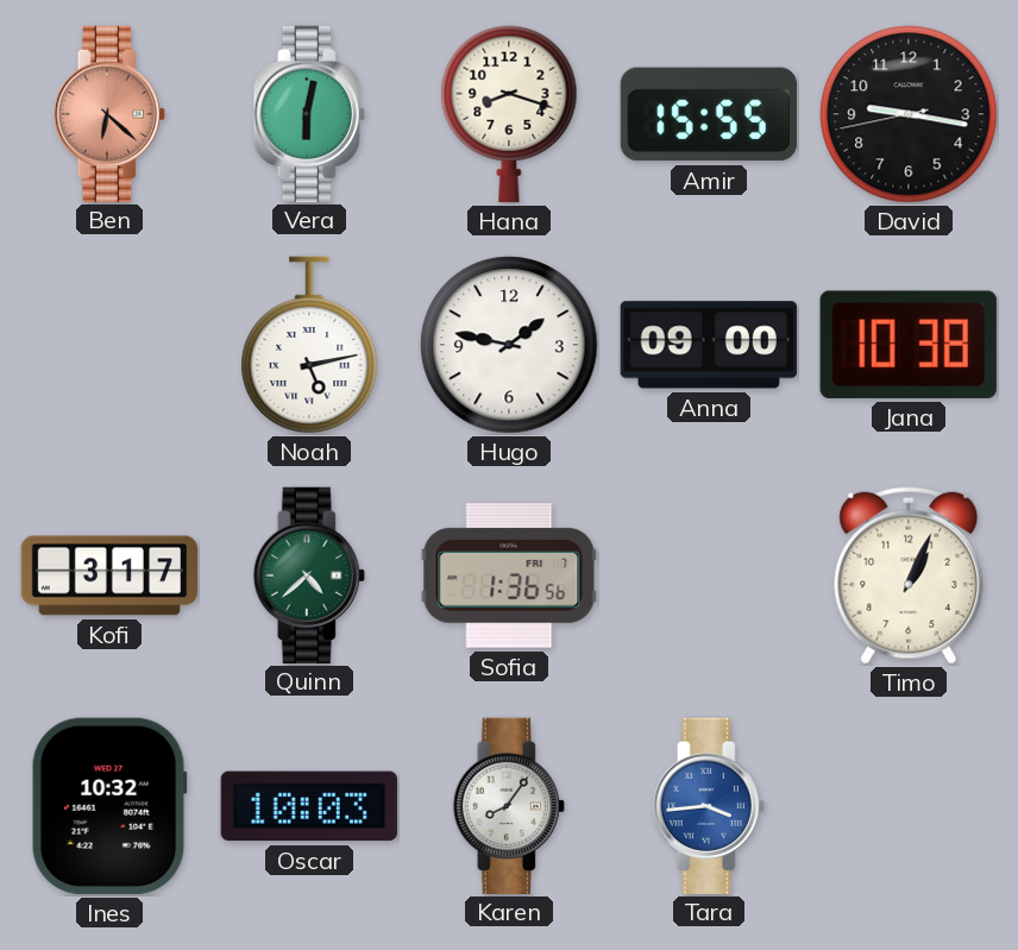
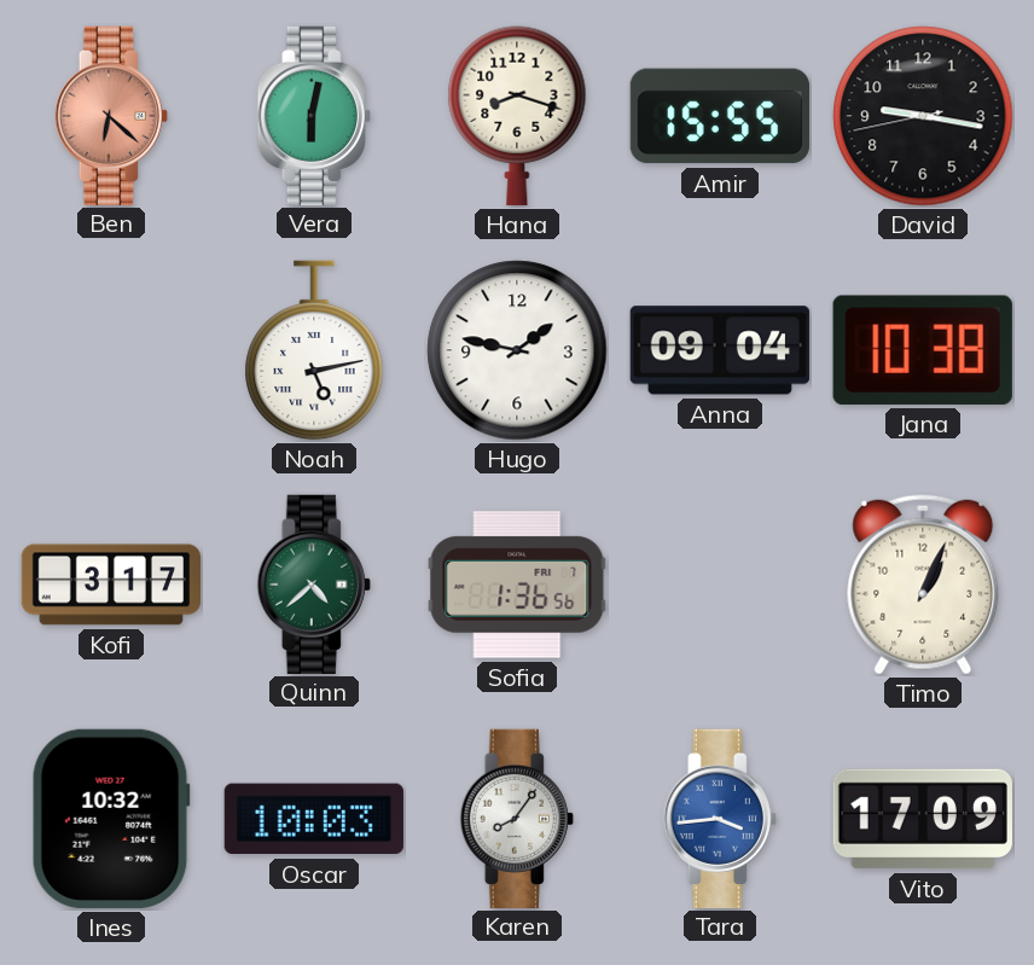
Anna: 09:00 -> 09:04
Vito: none -> 17:09
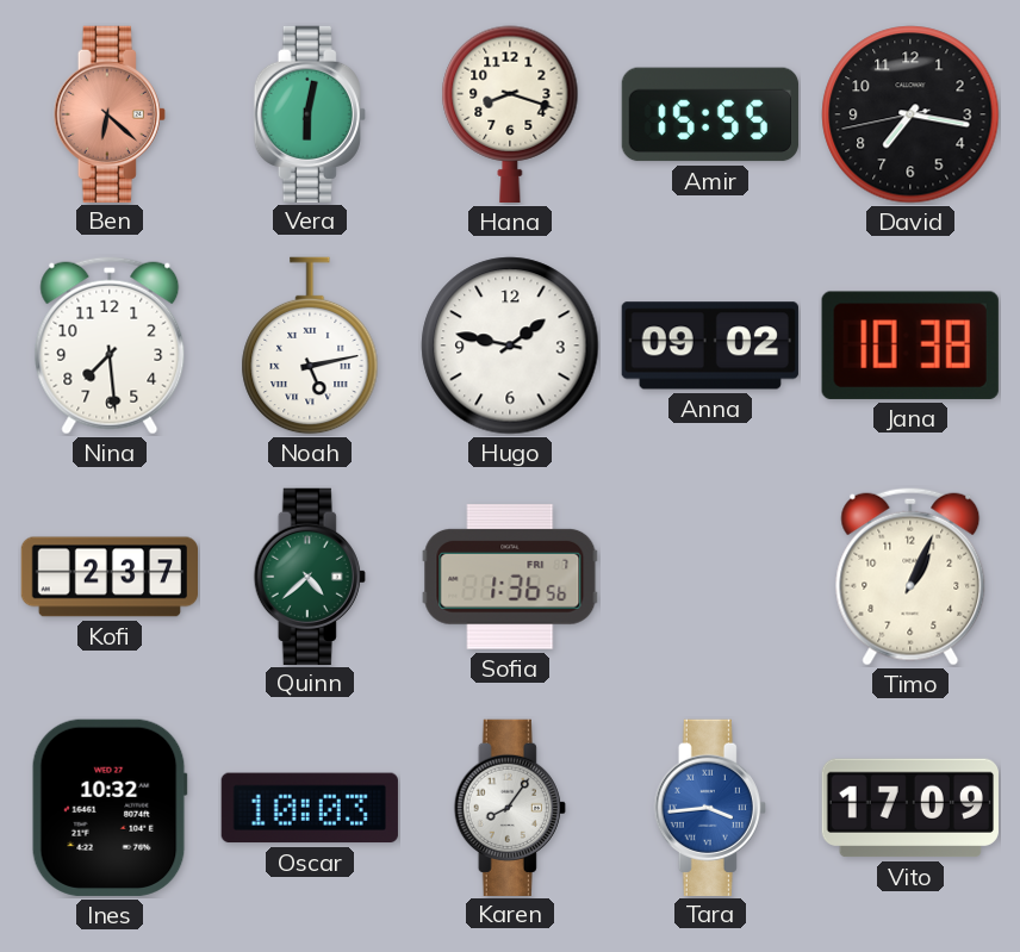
David: 9:16 -> 7:16
Nina: none -> 7:29
Anna: 09:04 -> 09:02
Kofi: 3:17 -> 2:37
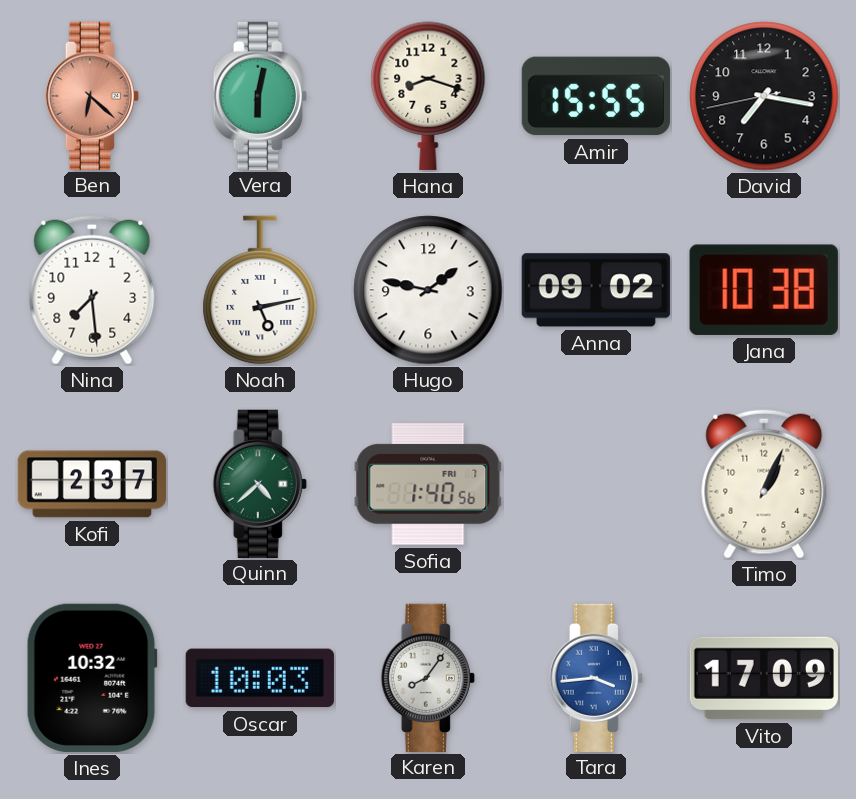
Sofia: 1:36 -> 1:40
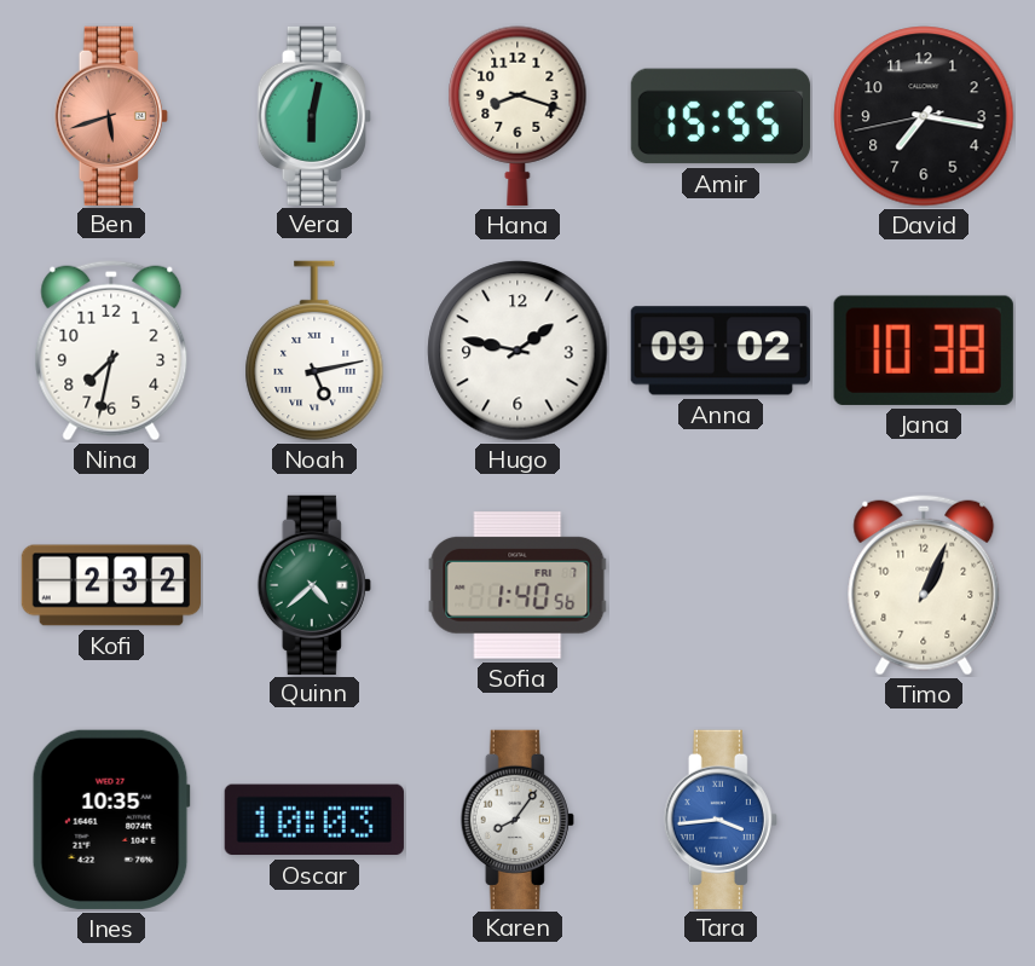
Ben: 6:22 -> 5:42
Nina: 7:29 -> 7:32
Kofi: 2:37 -> 2:32
Ines: 10:32 -> 10:35
Vito: 17:09 -> none
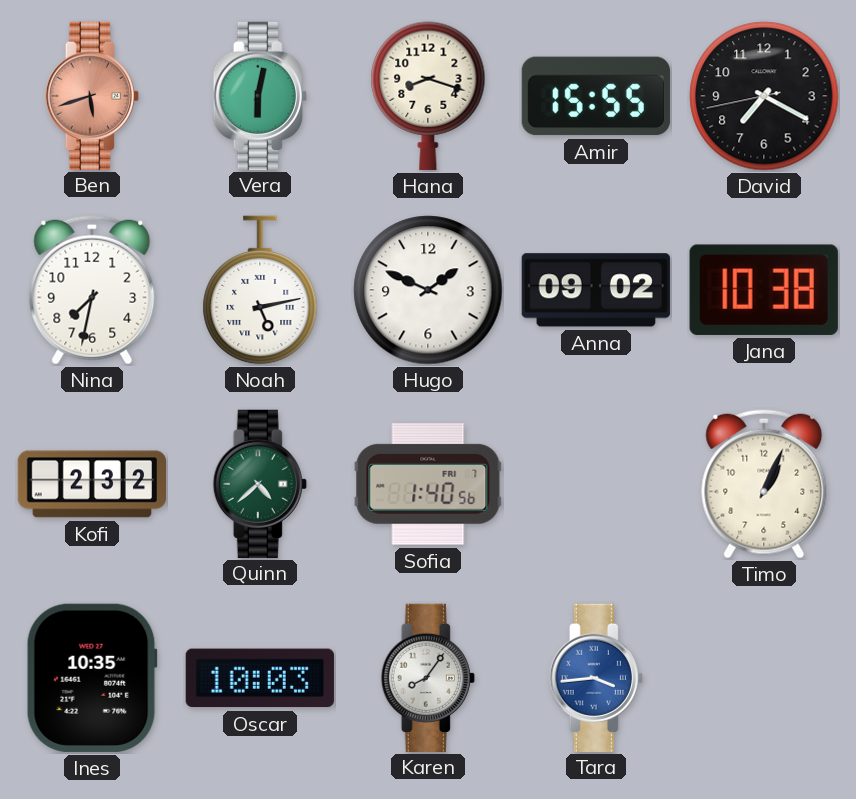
David: 7:16 -> 7:19
Hugo: 1:47 -> 1:49
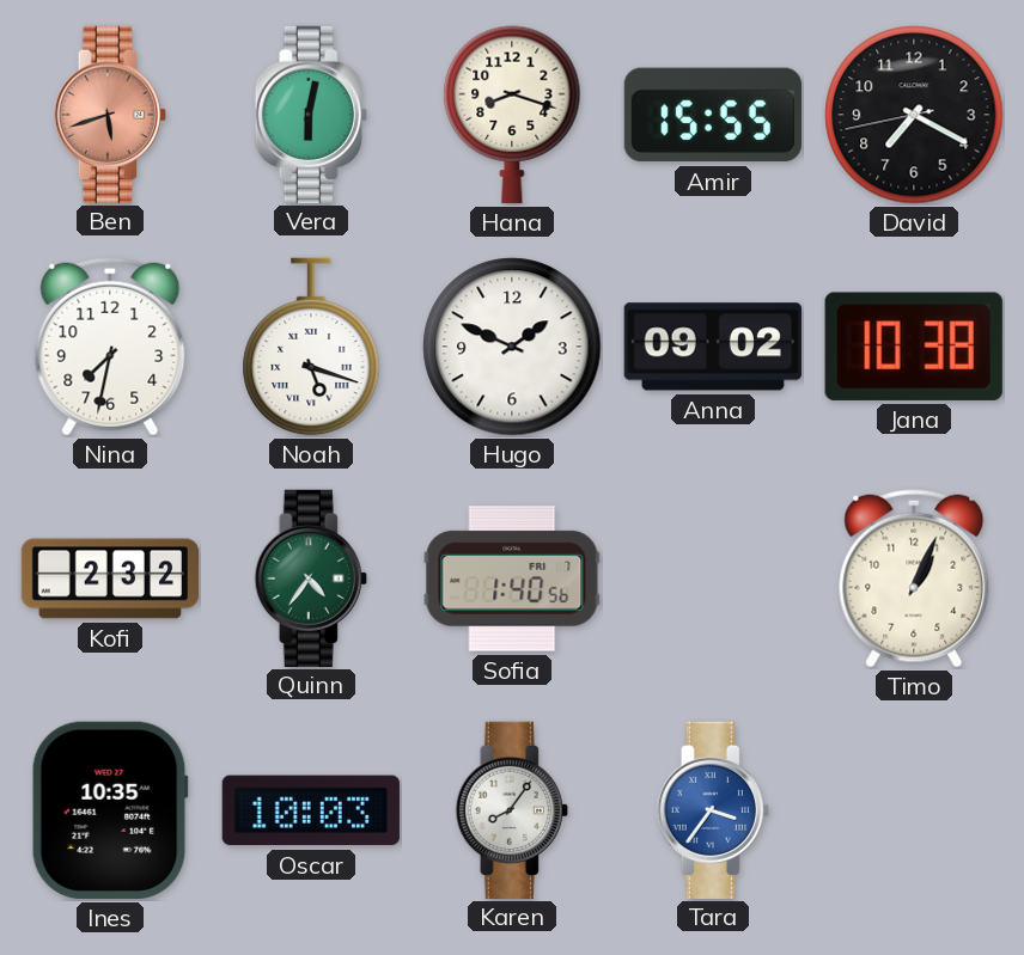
Noah: 5:13 -> 5:18
Quinn: 4:38 -> 4:36
Tara: 3:44 -> 3:36
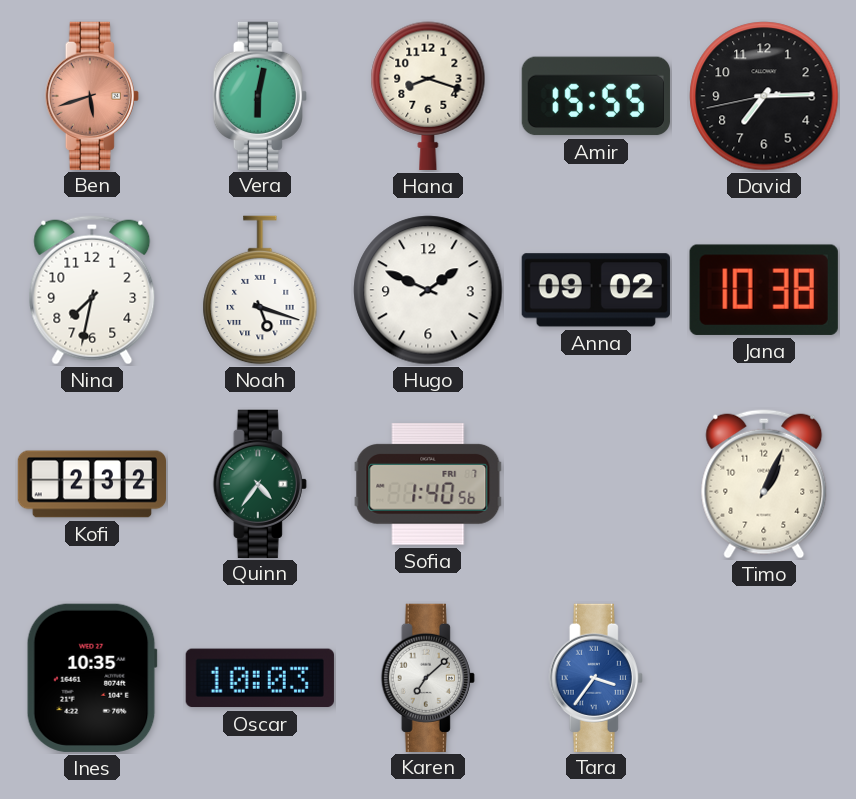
David: 7:19 -> 7:14
Karen: 8:06 -> 7:08
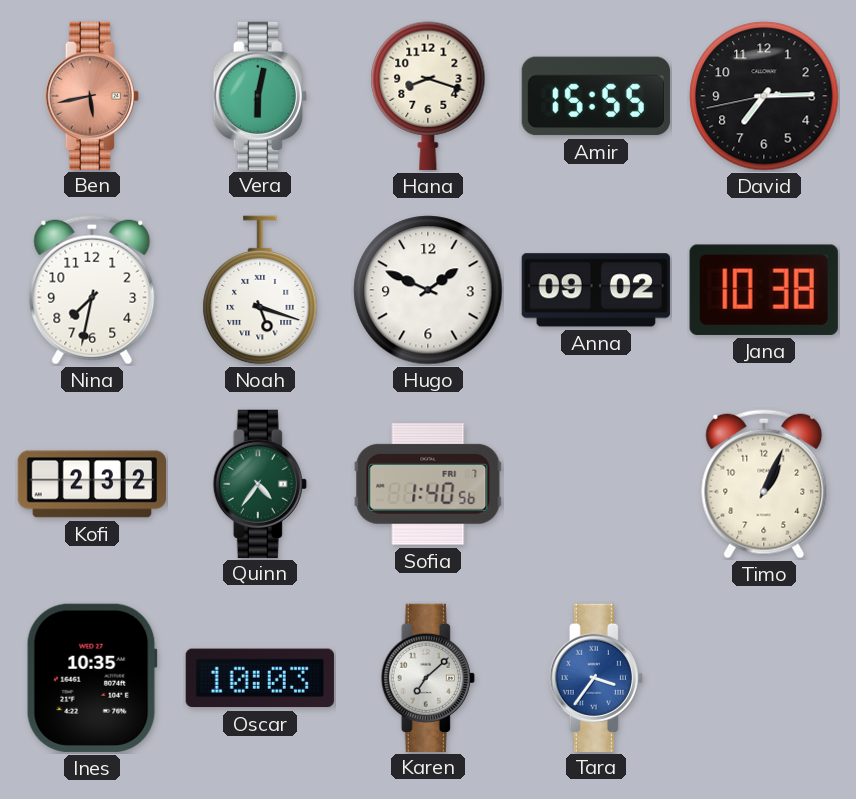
Ben: 5:42 -> 5:43
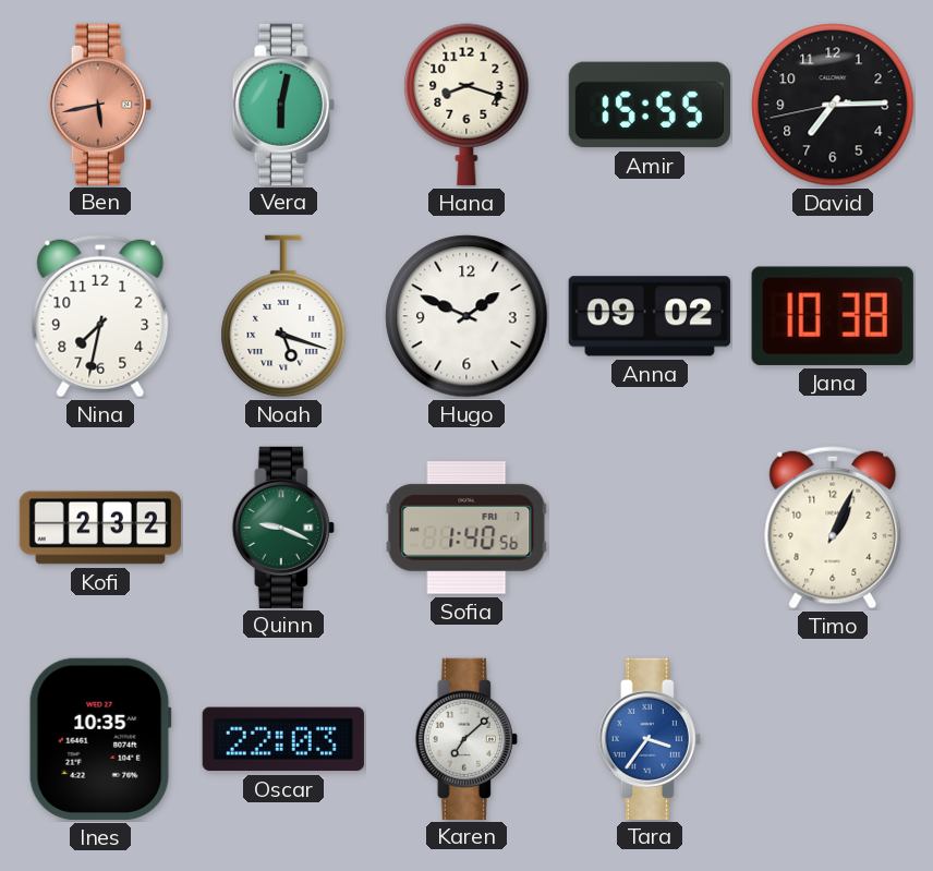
Quinn: 4:36 -> 9:19
Oscar: 10:03 -> 22:03
